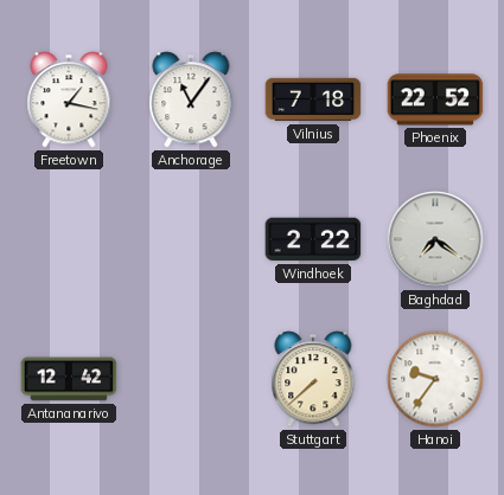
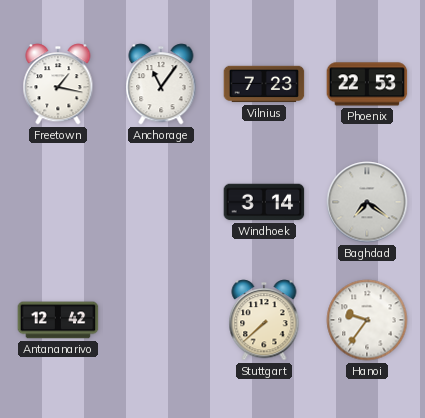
Vilnius: 7:18 -> 7:23
Phoenix: 22:52 -> 22:53
Windhoek: 2:22 -> 3:14
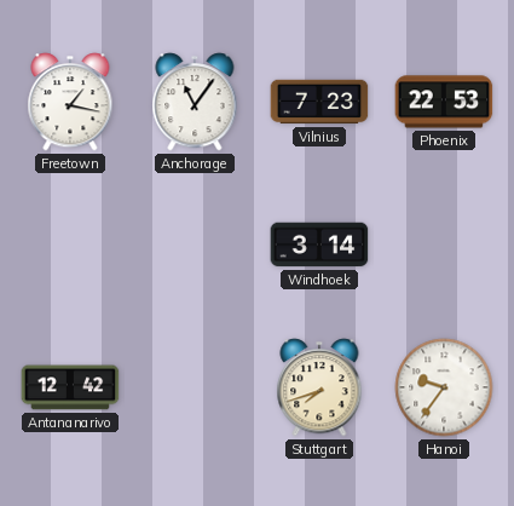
Baghdad: 7:21 -> none
Stuttgart: 7:38 -> 7:42
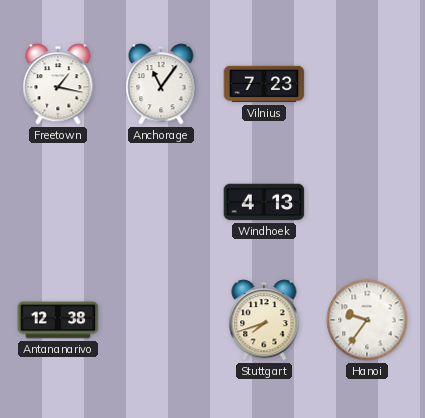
Phoenix: 22:53 -> none
Windhoek: 3:14 -> 4:13
Antananarivo: 12:42 -> 12:38
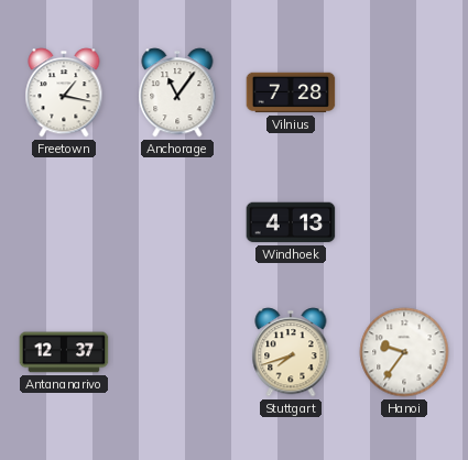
Vilnius: 7:23 -> 7:28
Antananarivo: 12:38 -> 12:37
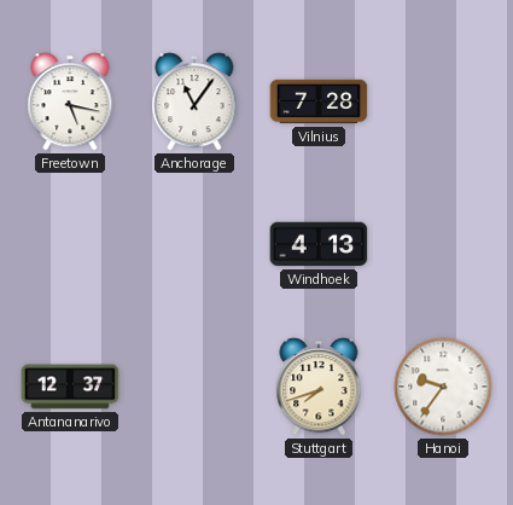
Freetown: 1:17 -> 5:17
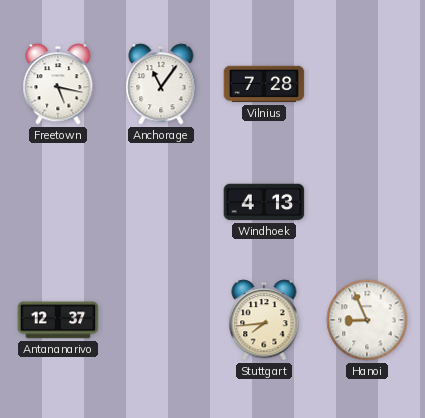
Stuttgart: 7:42 -> 7:44
Hanoi: 9:36 -> 8:56
